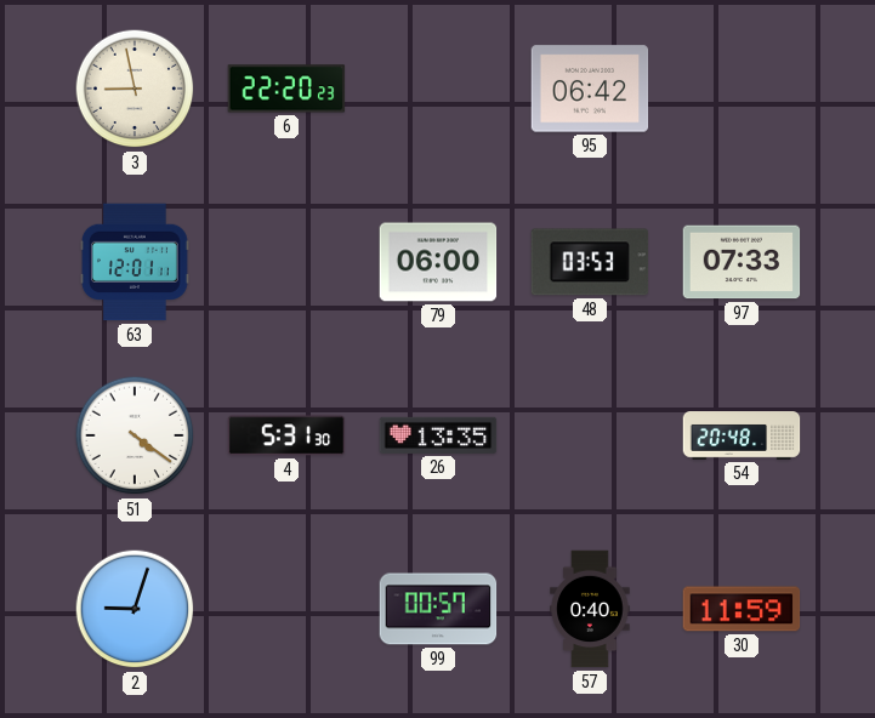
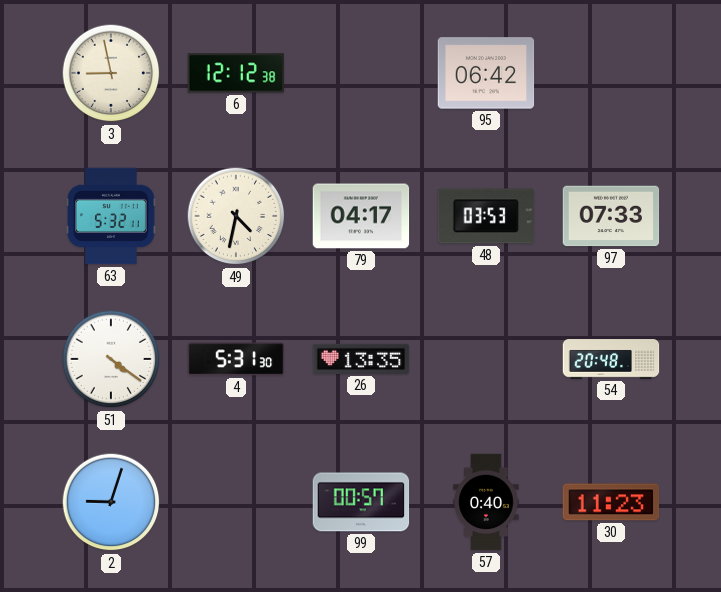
6: 22:20 -> 12:12
63: 12:01 -> 5:32
49: none -> 4:32
79: 06:00 -> 04:17
30: 11:59 -> 11:23
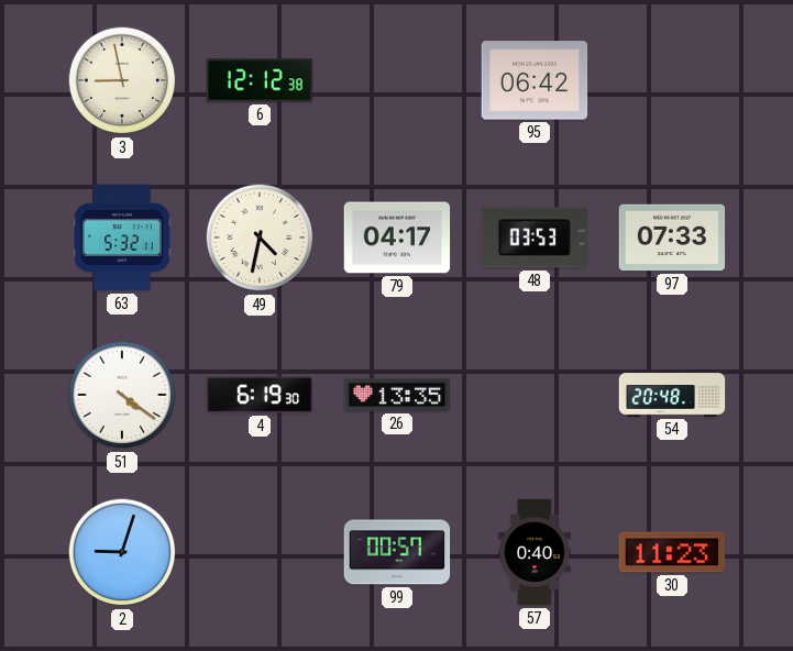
4: 5:31 -> 6:19
